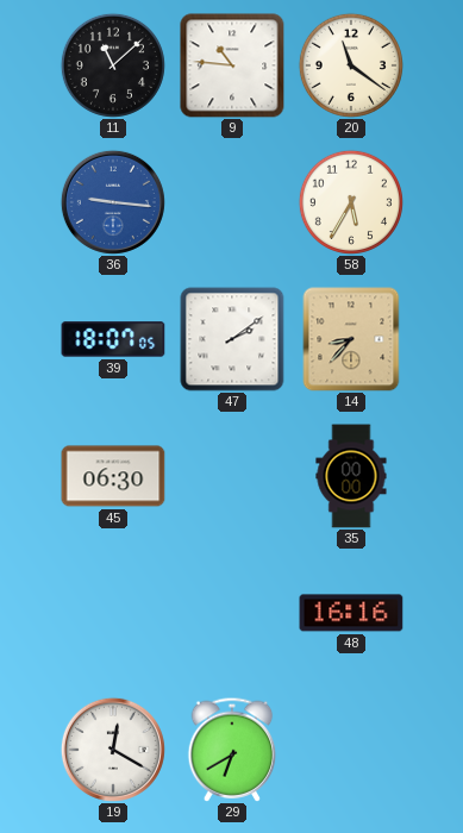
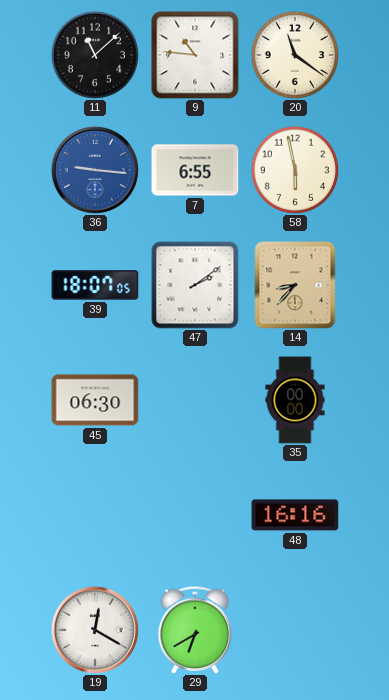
7: none -> 6:55
58: 5:35 -> 5:58
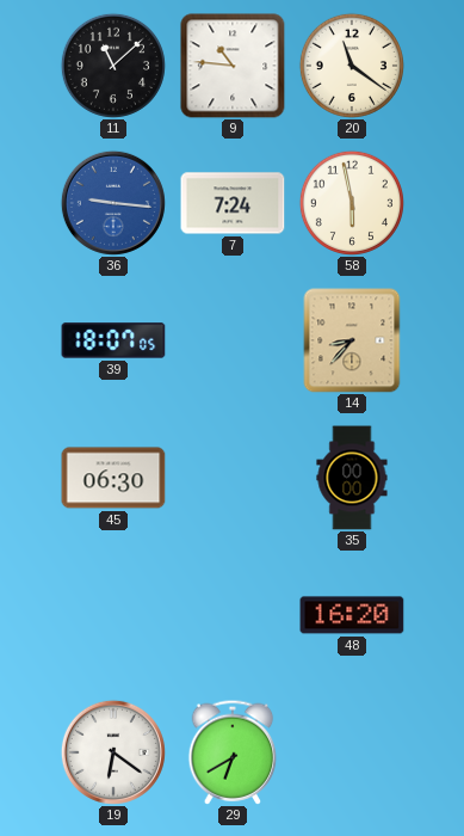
7: 6:55 -> 7:24
47: 2:09 -> none
48: 16:16 -> 16:20
19: 12:20 -> 6:21
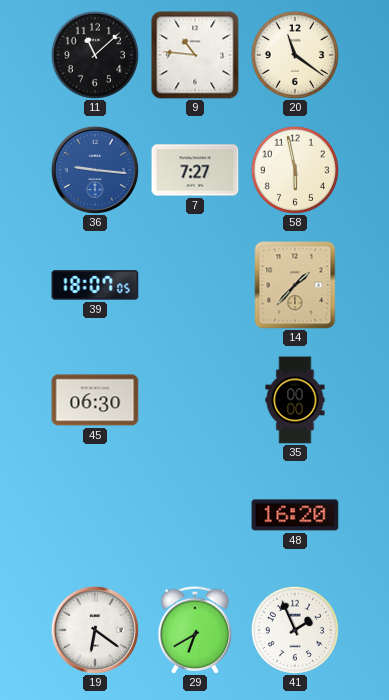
7: 7:24 -> 7:27
14: 8:37 -> 1:37
41: none -> 1:56
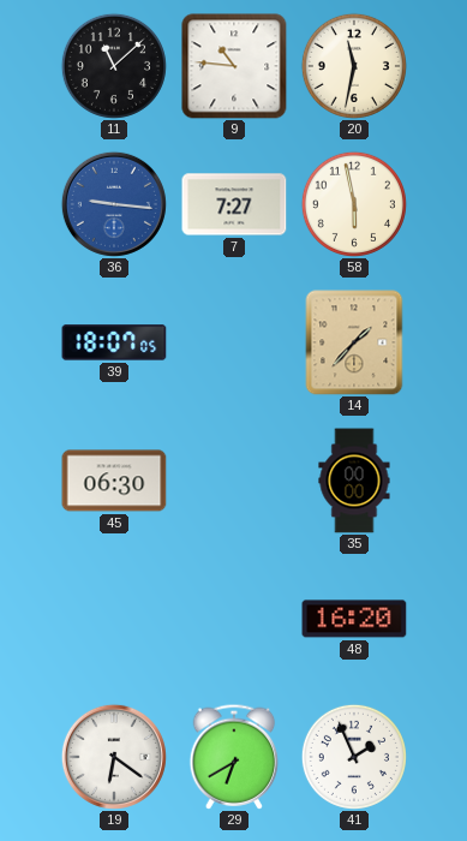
20: 11:21 -> 11:32
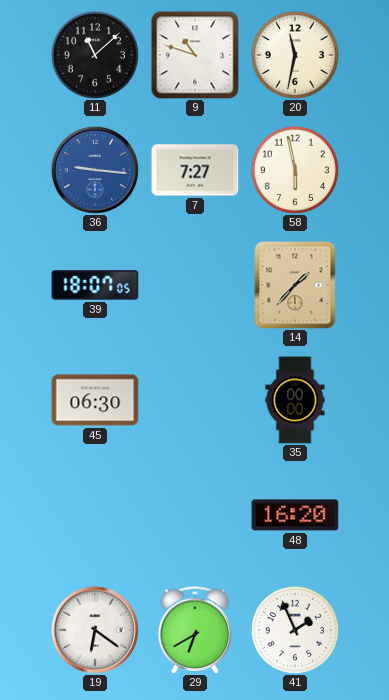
9: 10:46 -> 10:48
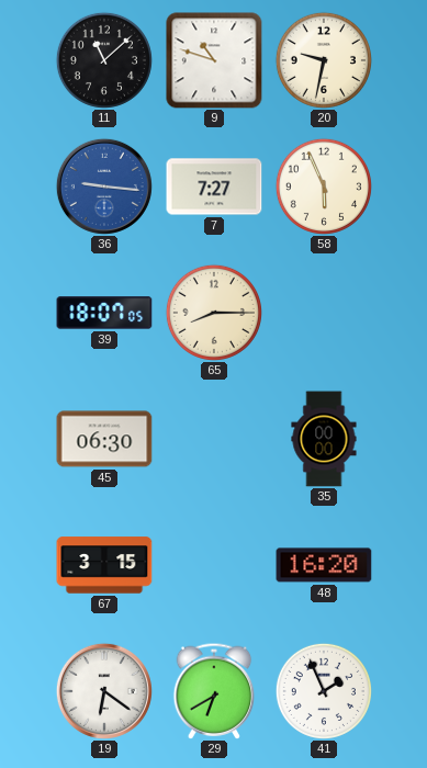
20: 11:32 -> 9:32
58: 5:58 -> 5:56
65: none -> 8:15
14: 1:37 -> none
67: none -> 3:15
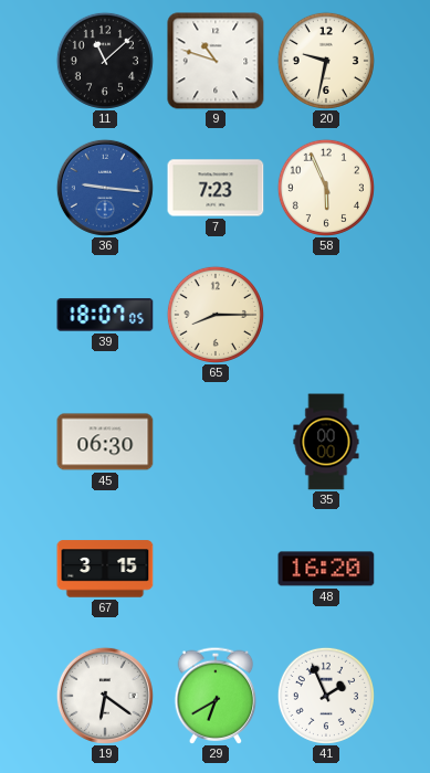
7: 7:27 -> 7:23
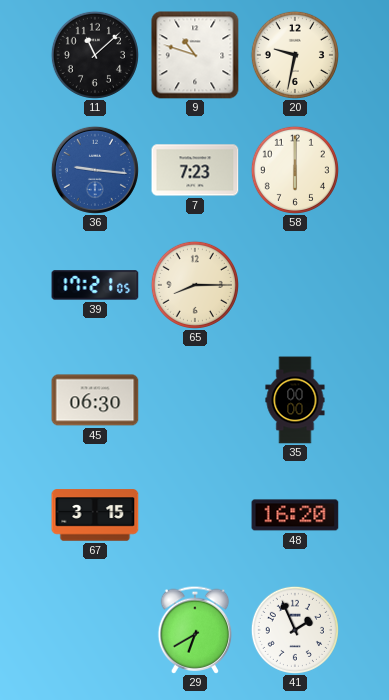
58: 5:56 -> 6:00
39: 18:07 -> 17:21
19: 6:21 -> none
